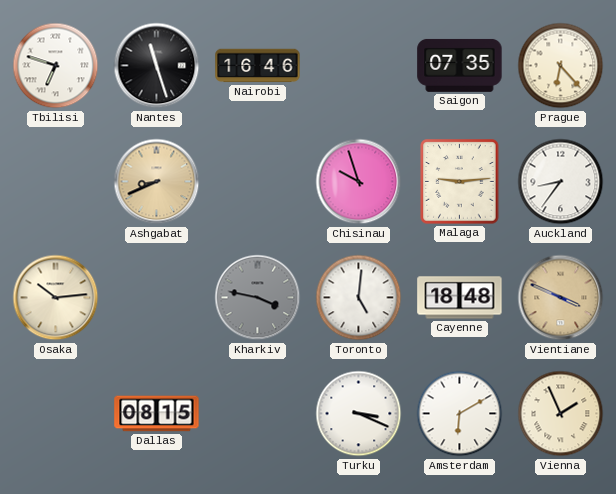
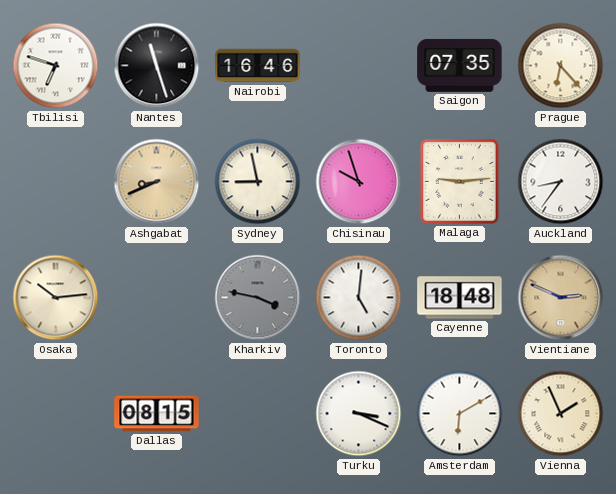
Sydney: none -> 8:58
Vientiane: 3:49 -> 2:49
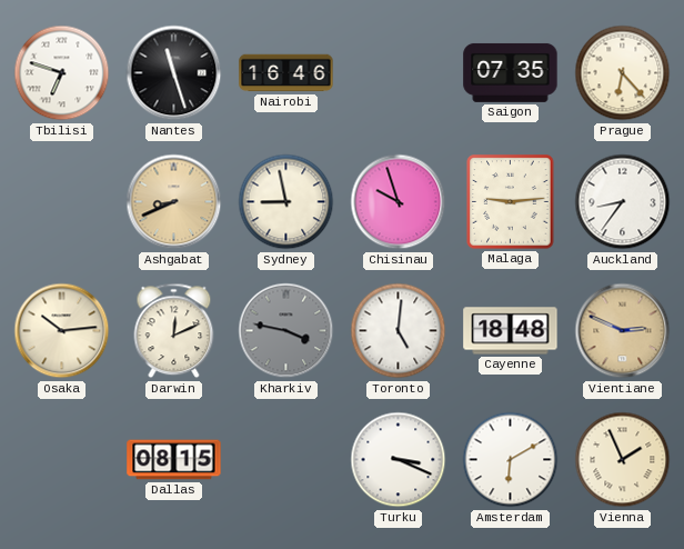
Darwin: none -> 12:11
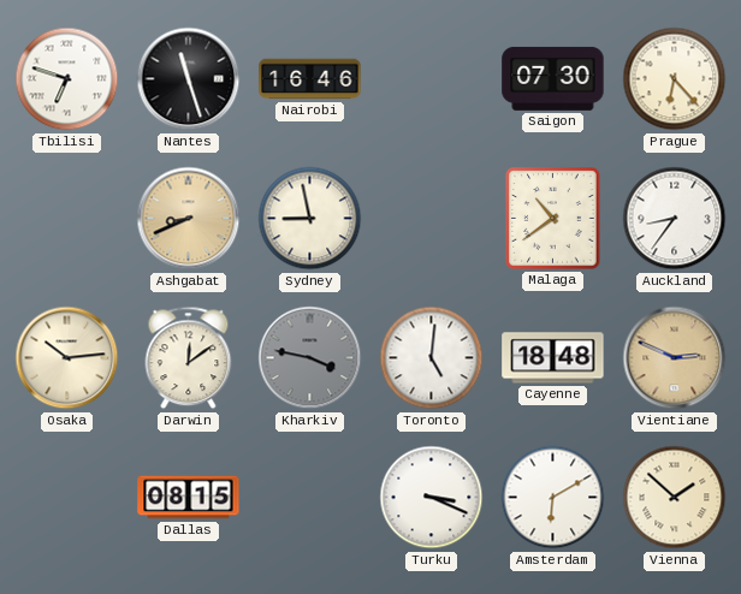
Saigon: 07:35 -> 07:30
Chisinau: 9:57 -> none
Malaga: 9:14 -> 10:39
Darwin: 12:11 -> 12:09
Vienna: 1:56 -> 1:52
